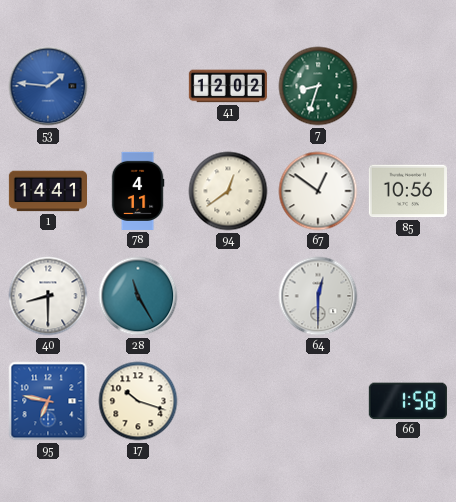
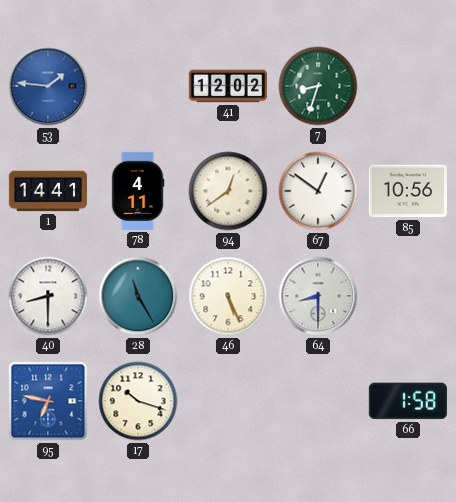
46: none -> 5:26
64: 12:30 -> 8:30
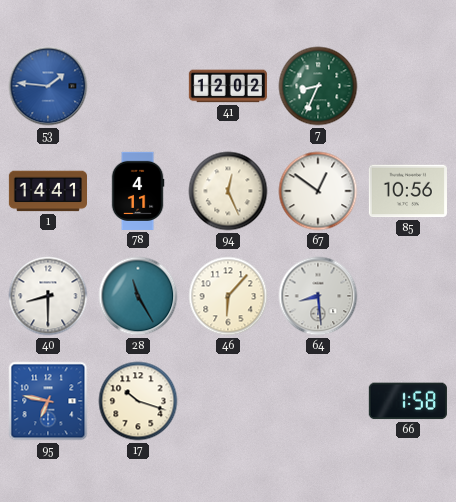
7: 8:33 -> 8:34
94: 12:39 -> 12:26
46: 5:26 -> 6:07
64: 8:30 -> 8:29
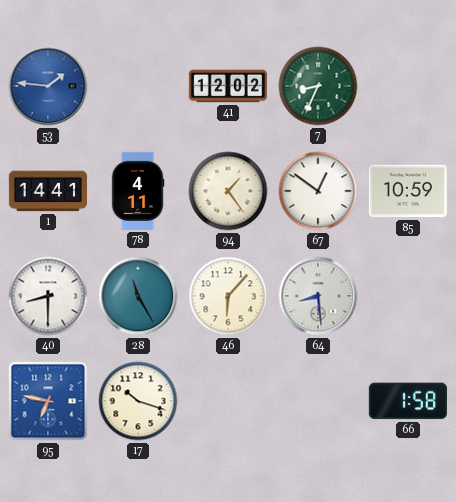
94: 12:26 -> 1:24
85: 10:56 -> 10:59
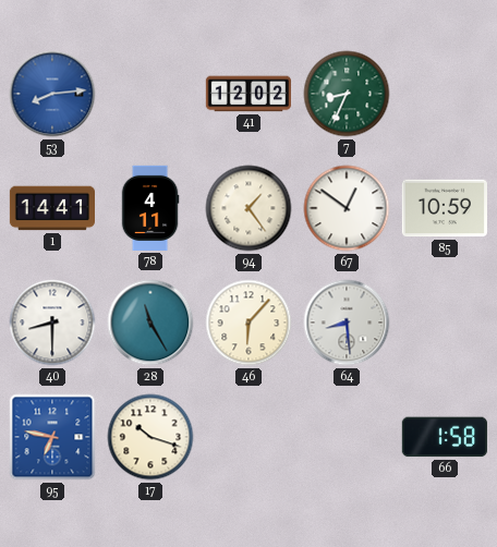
53: 1:46 -> 8:14
